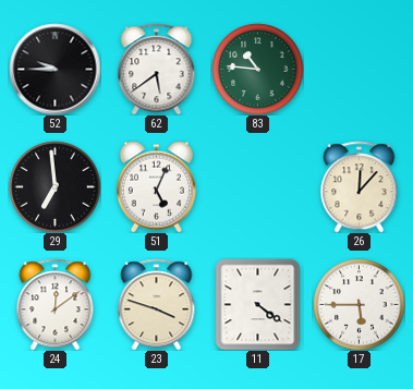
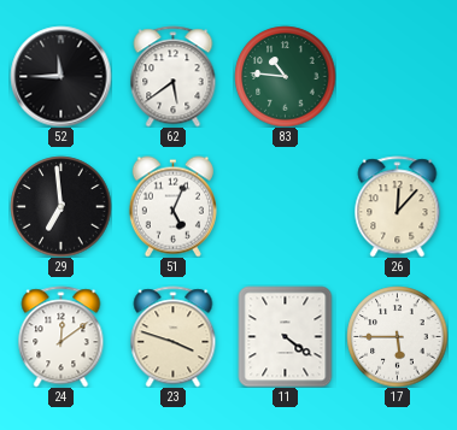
52: 9:45 -> 11:45
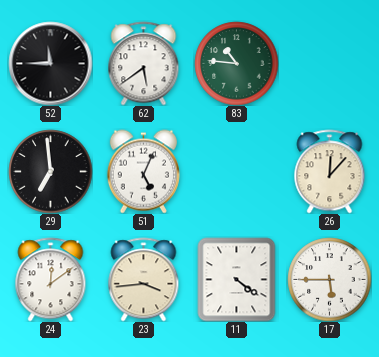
23: 3:48 -> 3:44
